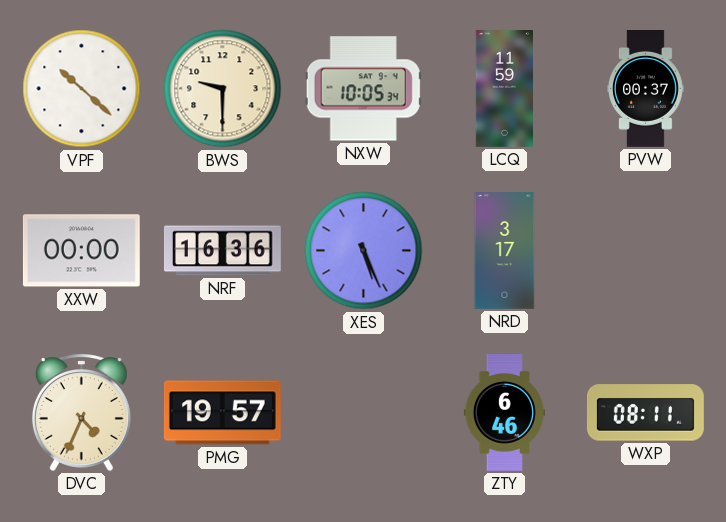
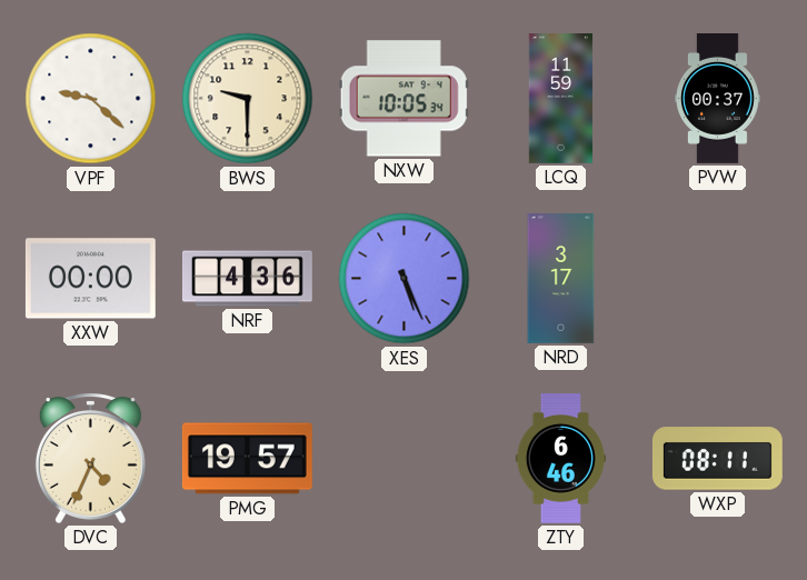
VPF: 10:22 -> 9:22
NRF: 16:36 -> 4:36
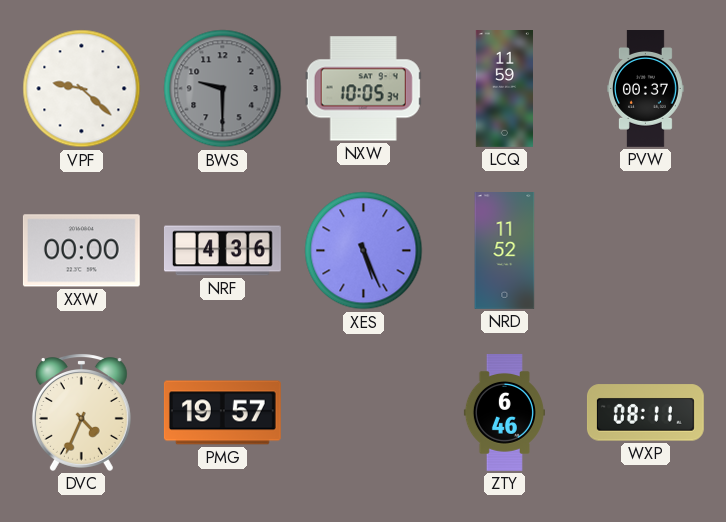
BWS dial: cream -> grey
NRD: 3:17 -> 11:52
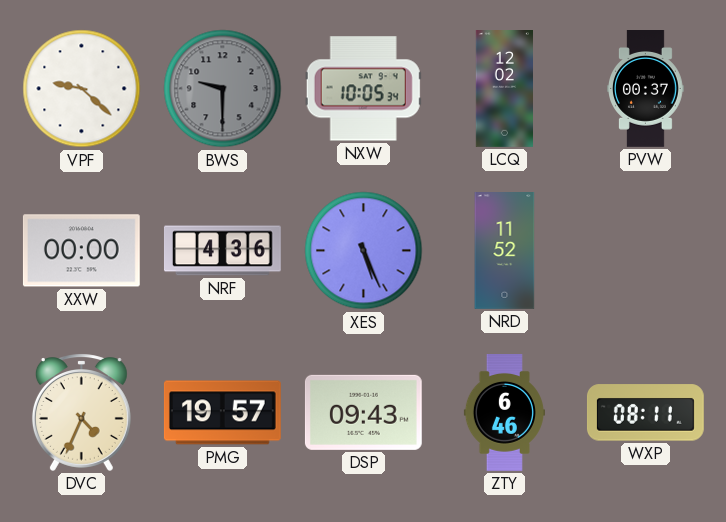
LCQ: 11:59 -> 12:02
DSP: none -> 09:43
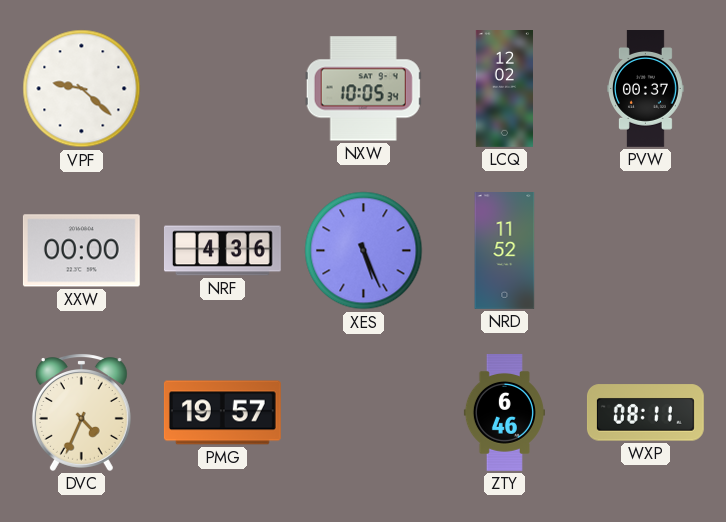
BWS: 9:30 -> none
DSP: 09:43 -> none
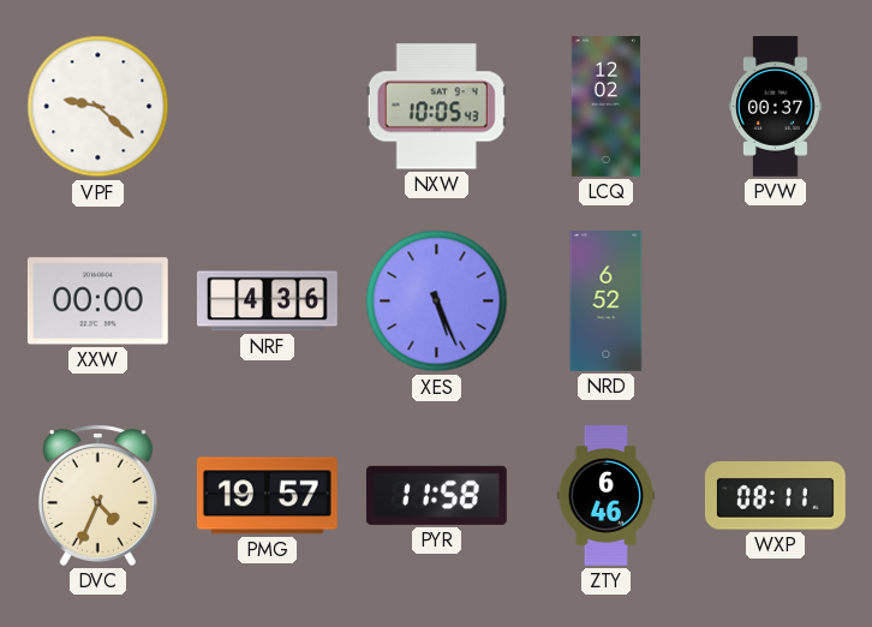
NXW: 10:05:34 -> 10:05:43
NRD: 11:52 -> 6:52
PYR: none -> 11:58
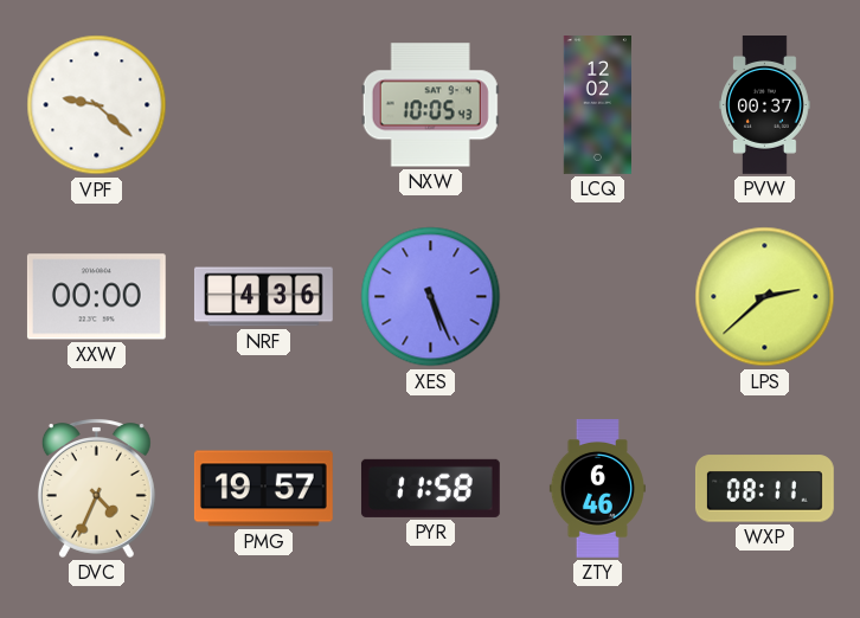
NRD: 6:52 -> none
LPS: none -> 2:38
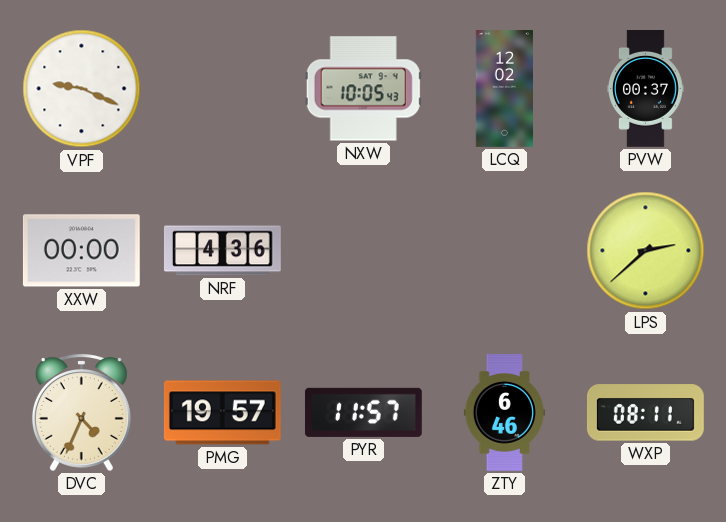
VPF: 9:22 -> 9:19
XES: 5:26 -> none
PYR: 11:58 -> 11:57
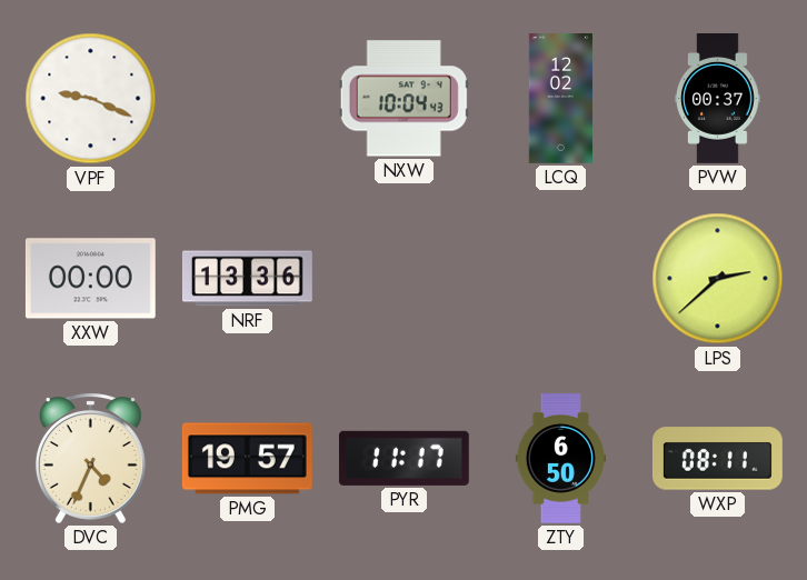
NXW: 10:05 -> 10:04
NRF: 4:36 -> 13:36
PYR: 11:57 -> 11:17
ZTY: 6:46 -> 6:50
